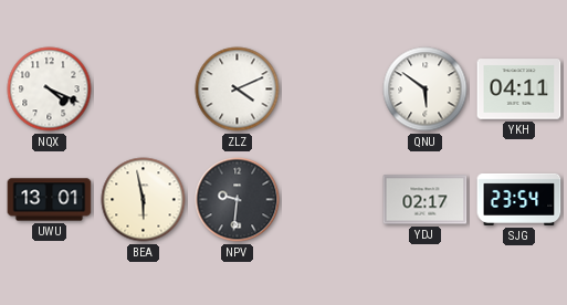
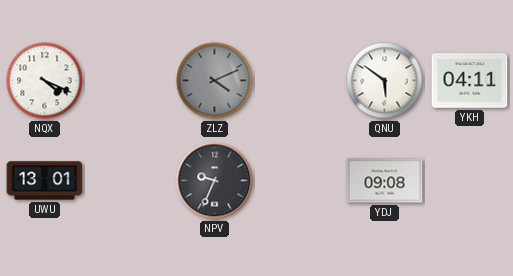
ZLZ dial: white -> grey
BEA: 5:58 -> none
NPV: 9:31 -> 9:34
YDJ: 02:17 -> 09:08
SJG: 23:54 -> none
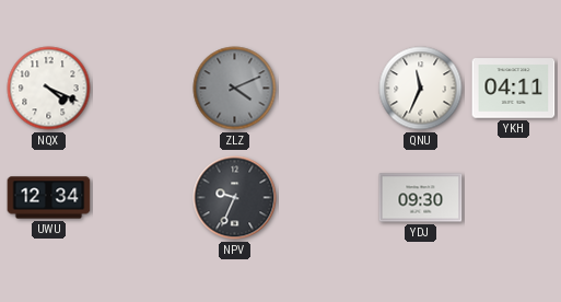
QNU: 5:51 -> 11:34
UWU: 13:01 -> 12:34
YDJ: 09:08 -> 09:30
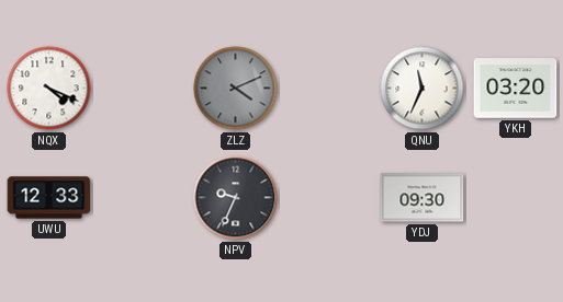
YKH: 04:11 -> 03:20
UWU: 12:34 -> 12:33
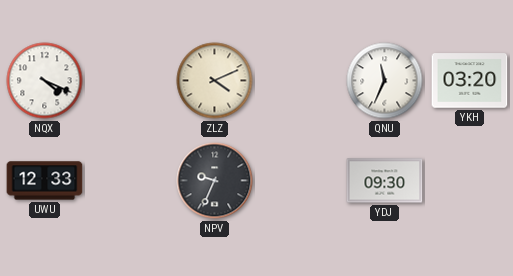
ZLZ dial: grey -> cream
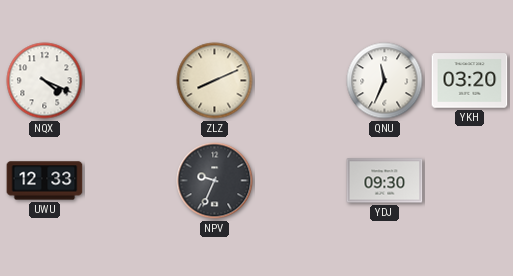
ZLZ: 4:11 -> 8:11
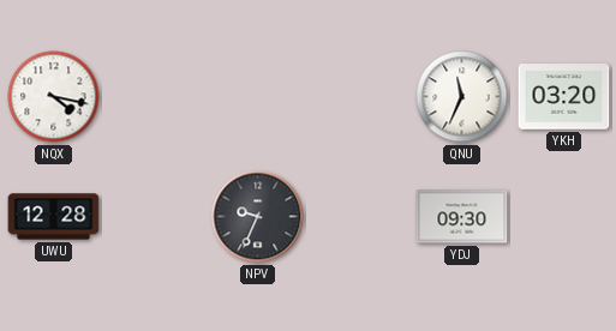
NQX: 4:19 -> 4:17
ZLZ: 8:11 -> none
UWU: 12:33 -> 12:28
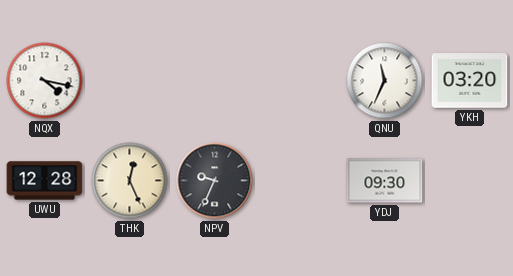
THK: none -> 12:26
